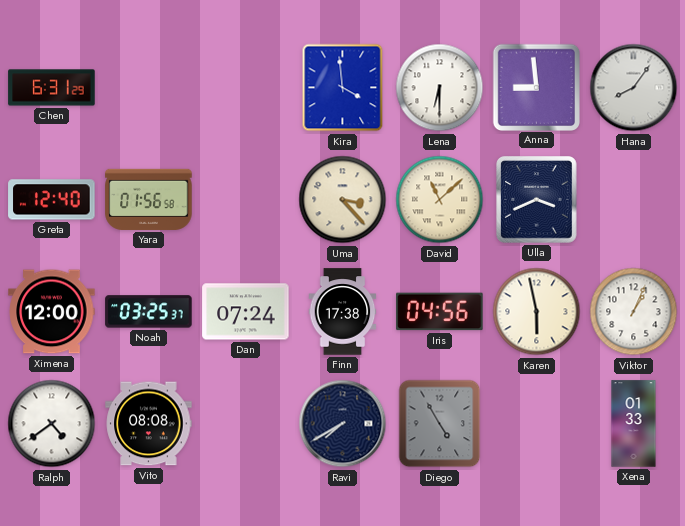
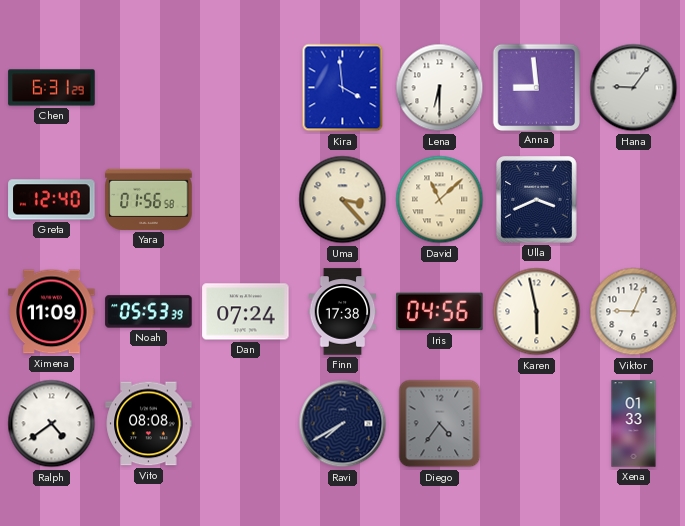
Hana: 8:06 -> 9:06
Ximena: 12:00 -> 11:09
Noah: 03:25 -> 05:53
Viktor: 1:04 -> 9:04
Diego: 4:55 -> 4:36
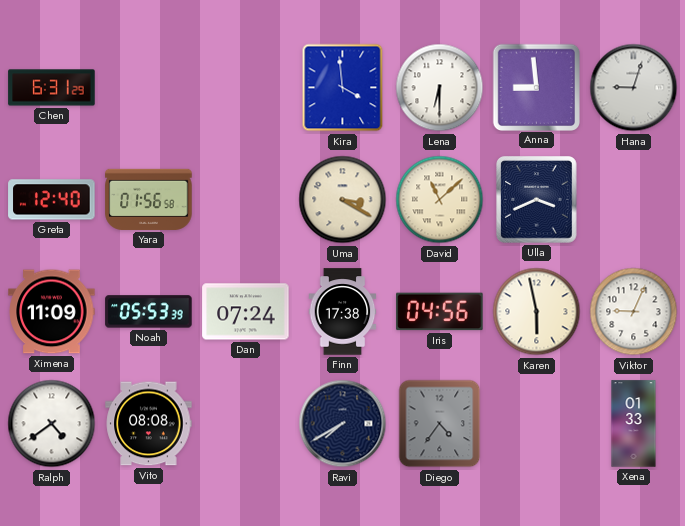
Hana: 9:06 -> 9:03
Uma: 3:23 -> 3:20
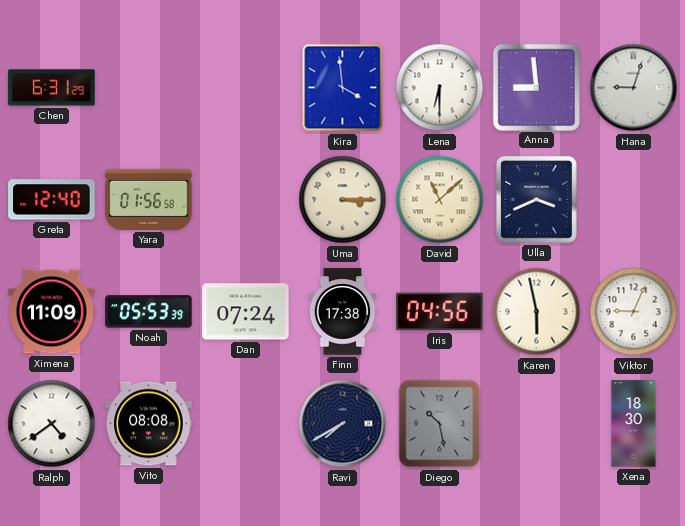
Uma: 3:20 -> 3:15
Diego: 4:36 -> 10:28
Xena: 01:33 -> 18:30
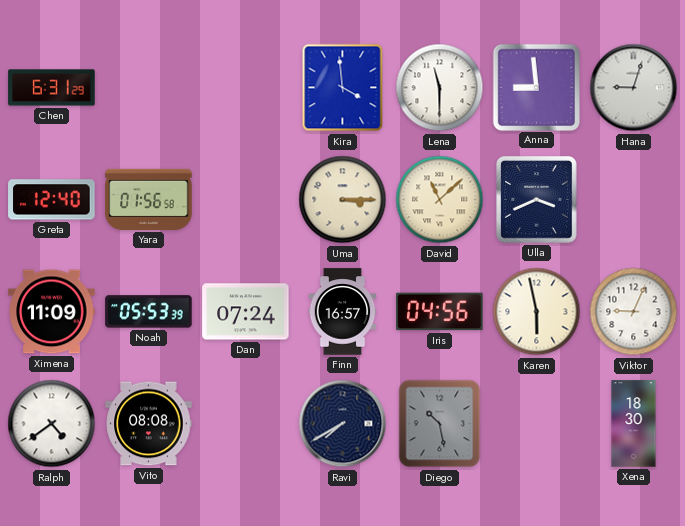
Lena: 6:30 -> 11:30
Finn: 17:38 -> 16:57
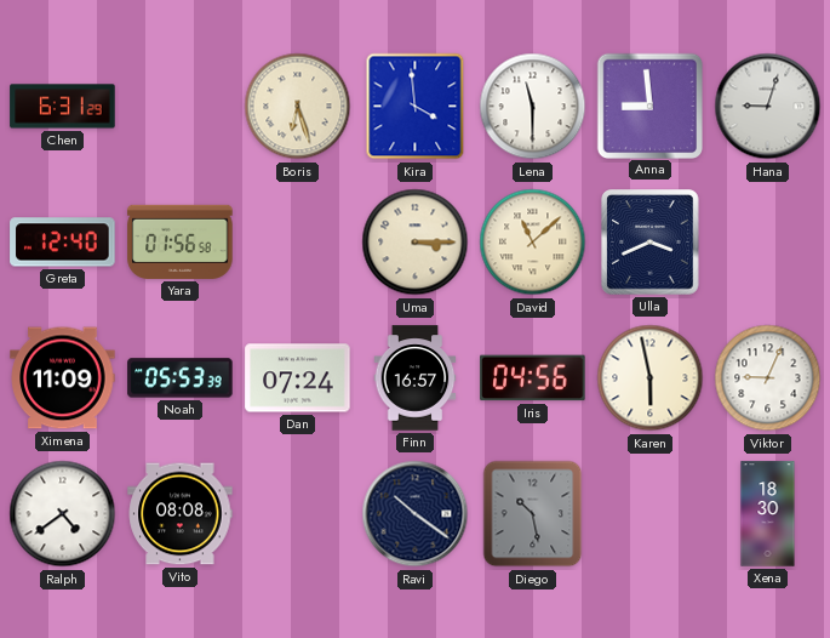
Boris: none -> 6:27
Ravi: 7:40 -> 10:21
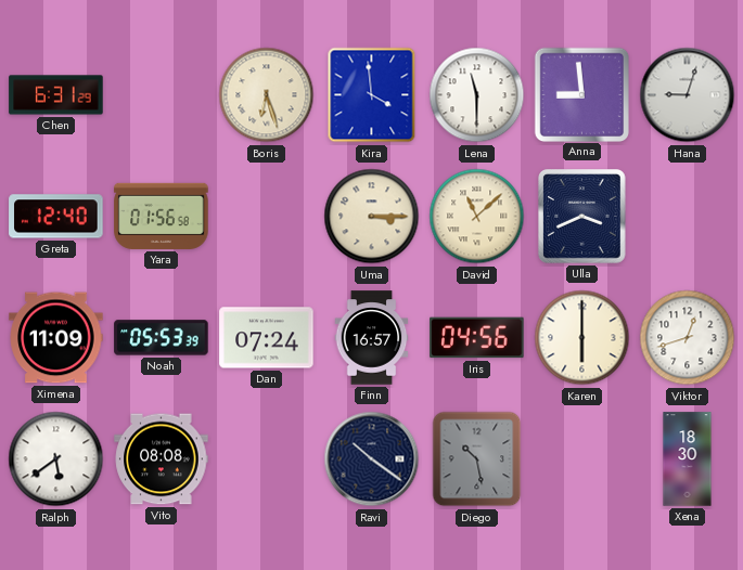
Karen: 5:58 -> 6:00
Viktor: 9:04 -> 12:42
Ralph: 4:39 -> 5:39
